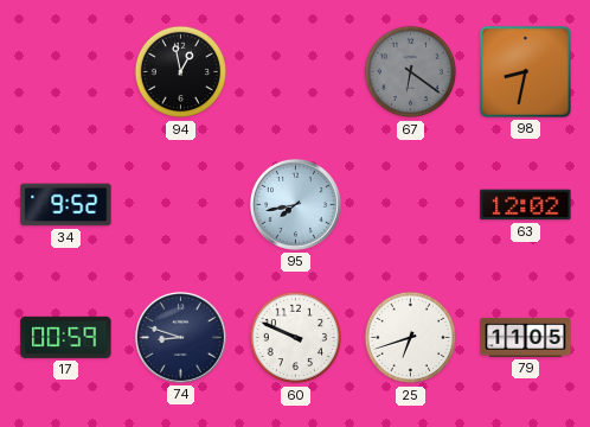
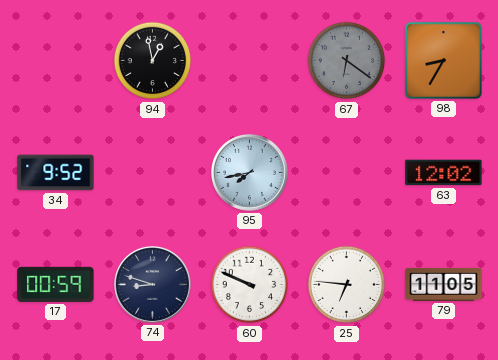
98: 8:32 -> 8:35
25: 6:42 -> 6:46
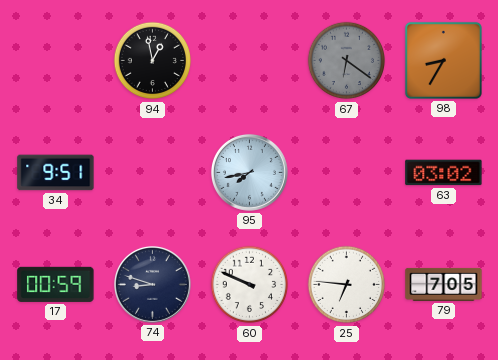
34: 9:52 -> 9:51
63: 12:02 -> 03:02
79: 11:05 -> 7:05
